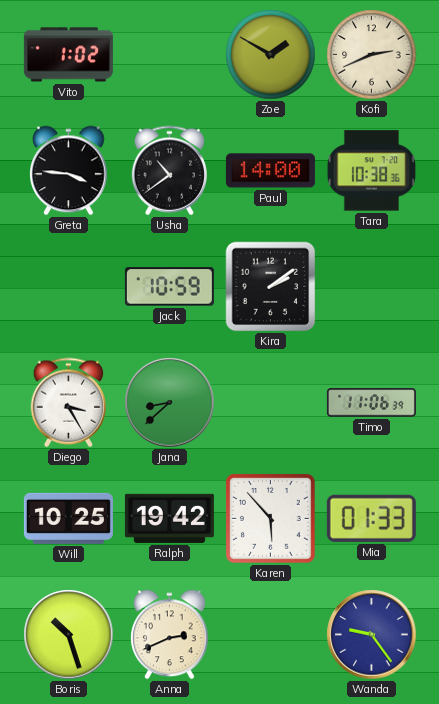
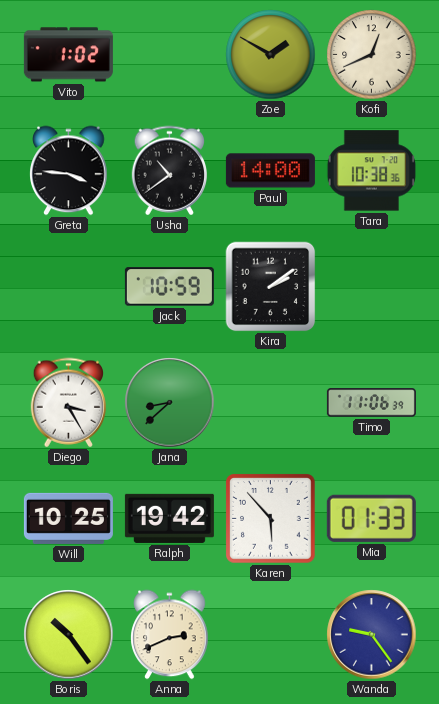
Kofi: 2:41 -> 12:41
Boris: 10:27 -> 10:24
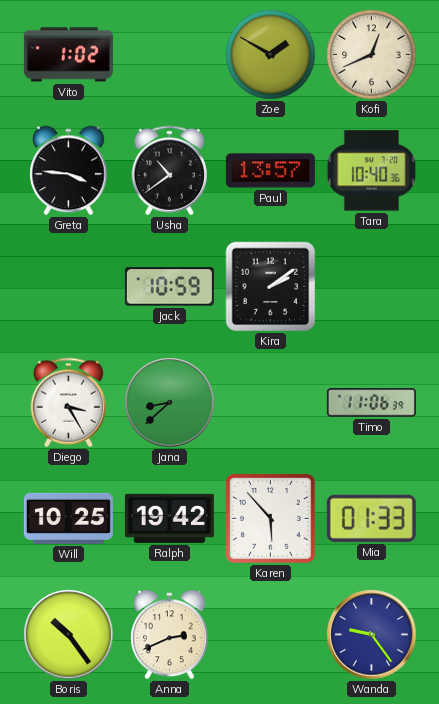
Paul: 14:00 -> 13:57
Tara: 10:38 -> 10:40
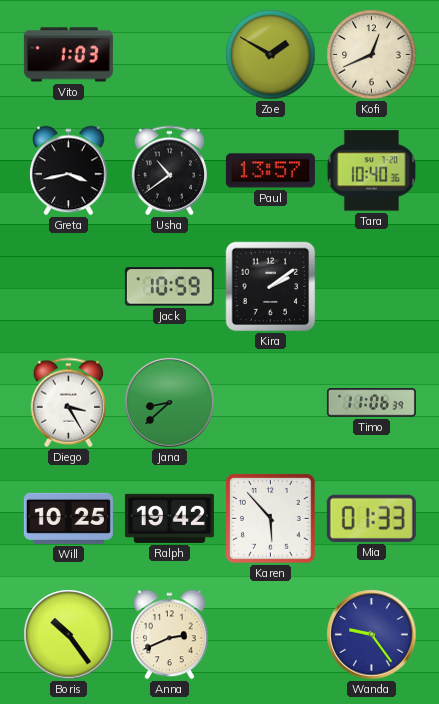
Vito: 1:02 -> 1:03
Greta: 3:46 -> 3:43
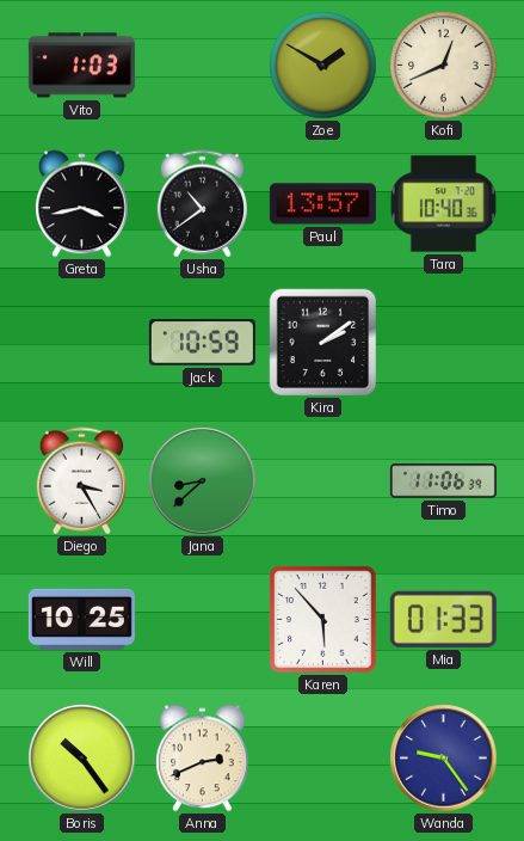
Ralph: 19:42 -> none
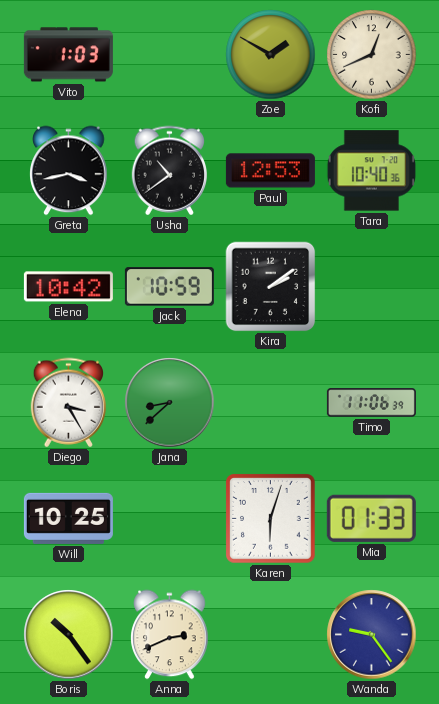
Paul: 13:57 -> 12:53
Elena: none -> 10:42
Karen: 5:53 -> 6:03
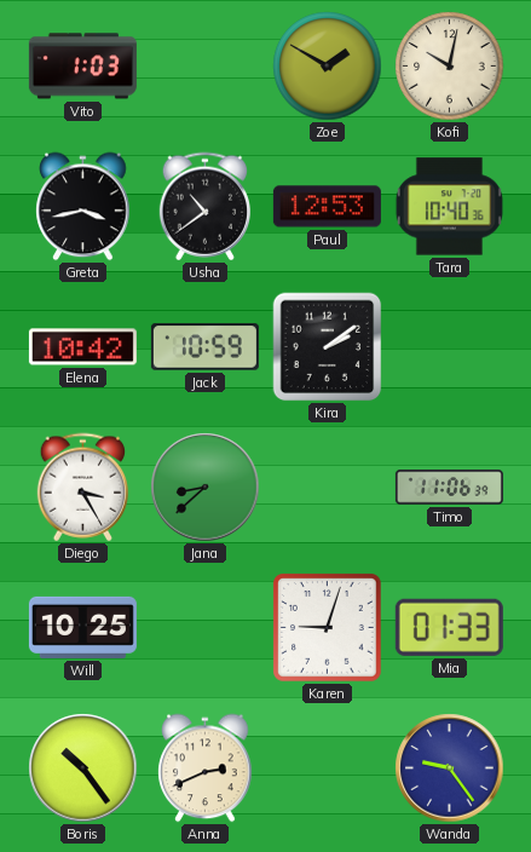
Kofi: 12:41 -> 10:02
Karen: 6:03 -> 9:03
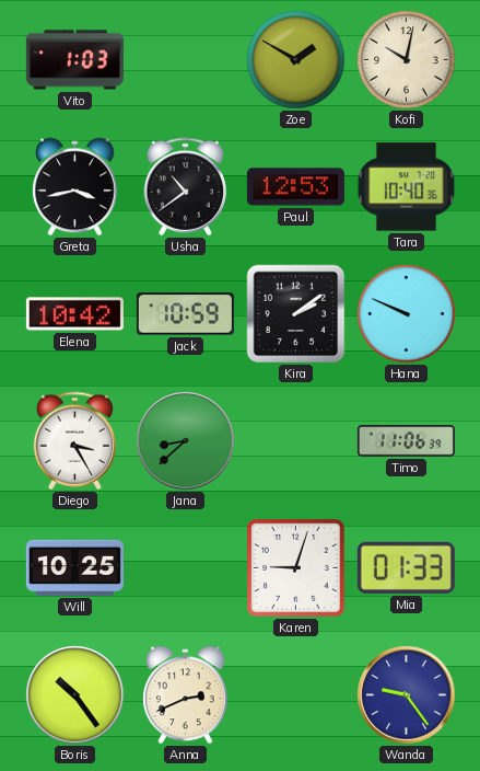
Hana: none -> 9:49
